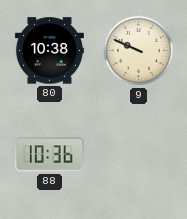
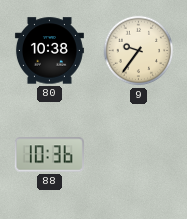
9: 9:49 -> 9:36
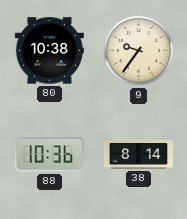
38: none -> 8:14
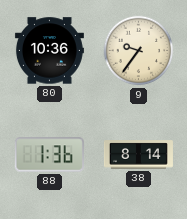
80: 10:38 -> 10:36
88: 10:36 -> 1:36
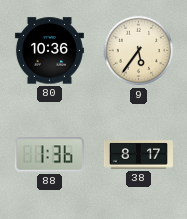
9: 9:36 -> 5:36
38: 8:14 -> 8:17
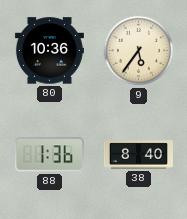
38: 8:17 -> 8:40
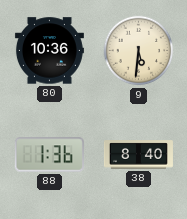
9: 5:36 -> 5:31
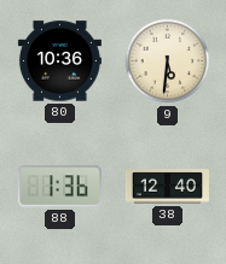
38: 8:40 -> 12:40
